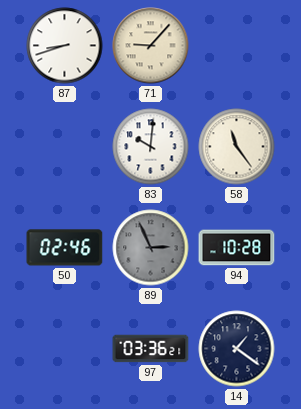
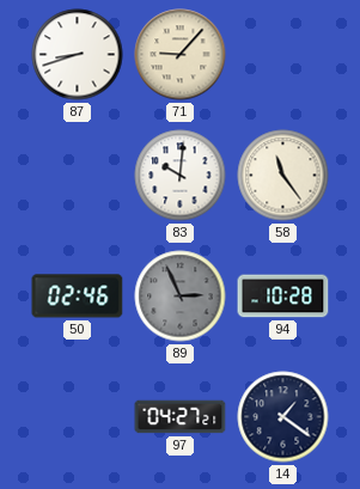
97: 03:36 -> 04:27
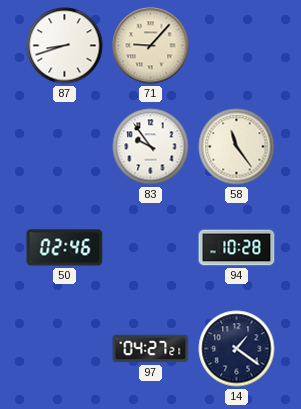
83: 10:01 -> 9:54
89: 2:56 -> none
